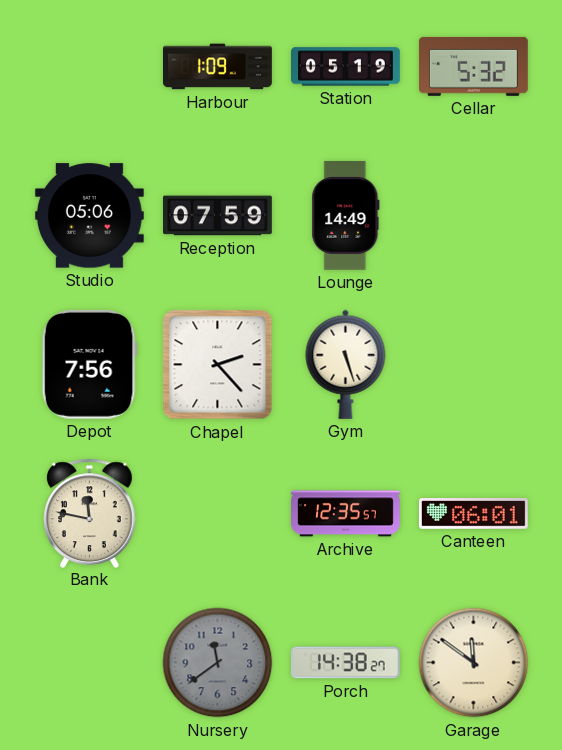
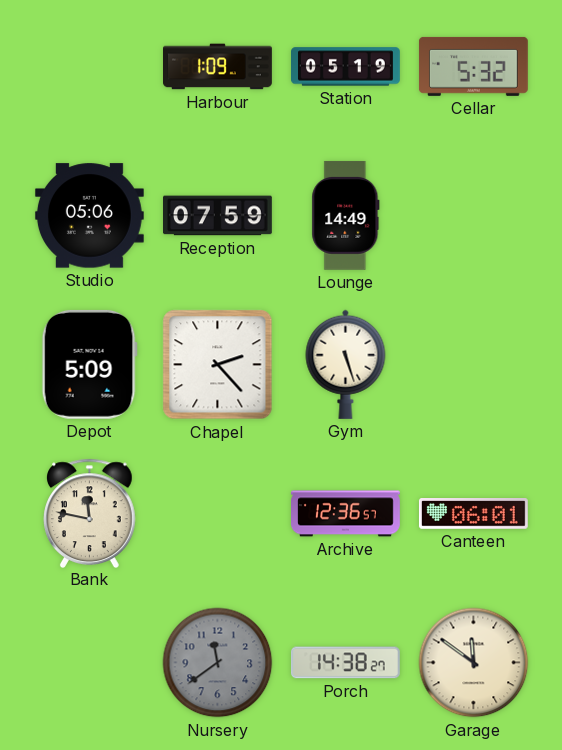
Depot: 7:56 -> 5:09
Archive: 12:35 -> 12:36
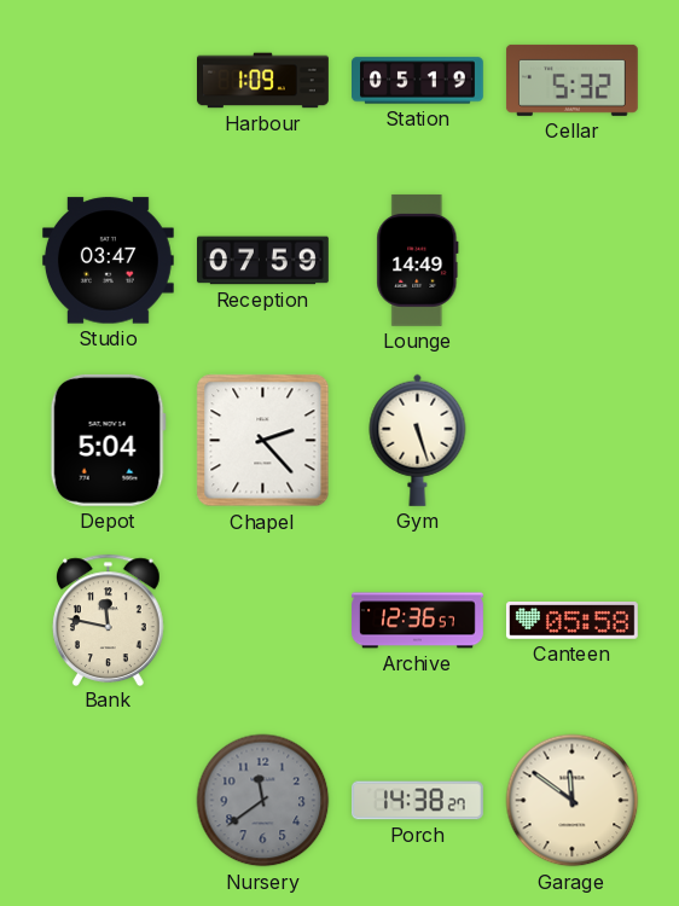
Studio: 05:06 -> 03:47
Depot: 5:09 -> 5:04
Canteen: 06:01 -> 05:58
